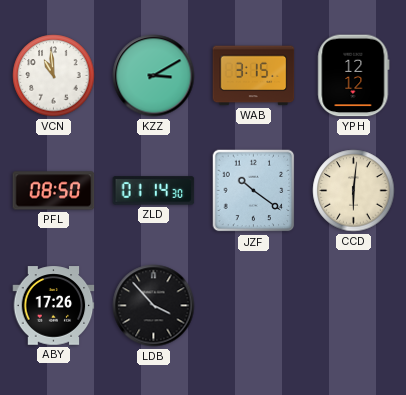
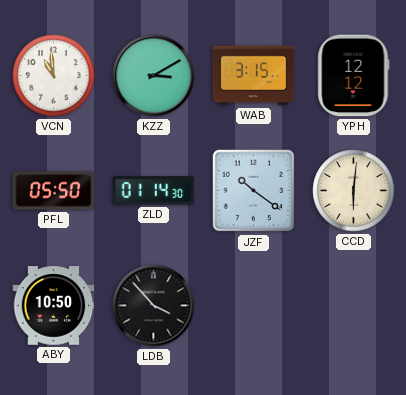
PFL: 08:50 -> 05:50
ABY: 17:26 -> 10:50
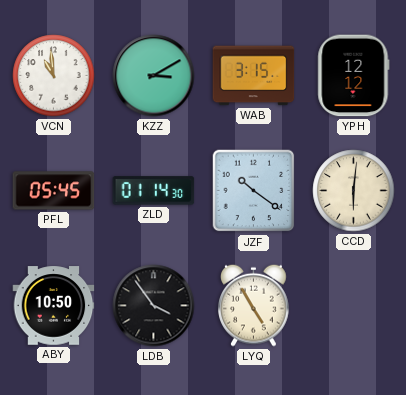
PFL: 05:50 -> 05:45
LDB: 3:53 -> 3:54
LYQ: none -> 4:55
